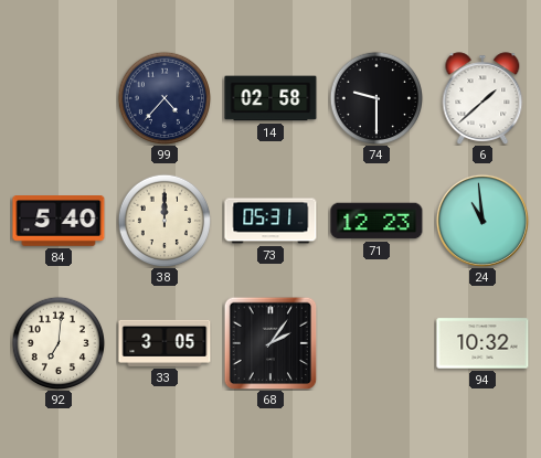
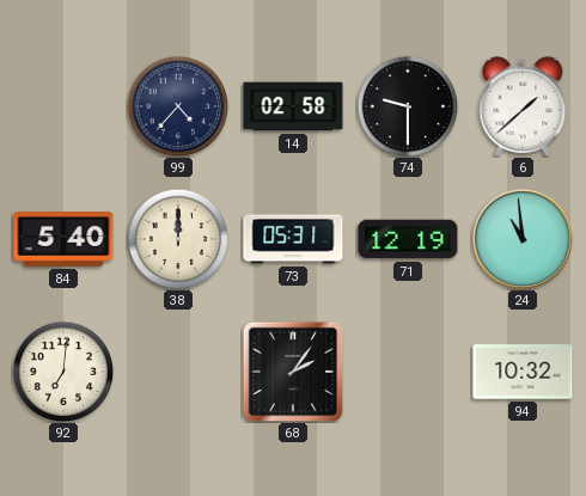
71: 12:23 -> 12:19
33: 3:05 -> none
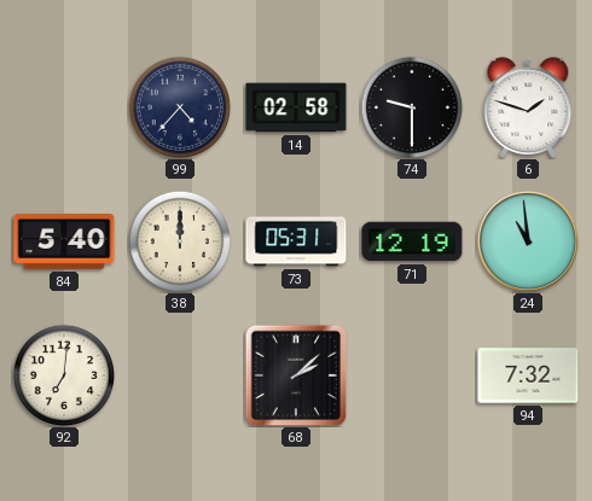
6: 1:38 -> 1:48
68: 2:06 -> 2:08
94: 10:32 -> 7:32
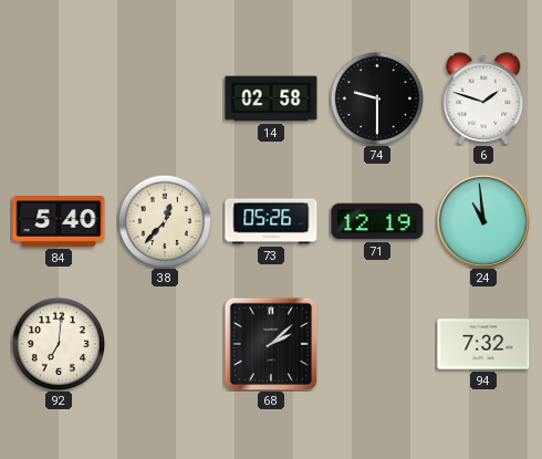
99: 4:37 -> none
38: 12:00 -> 12:37
73: 05:31 -> 05:26
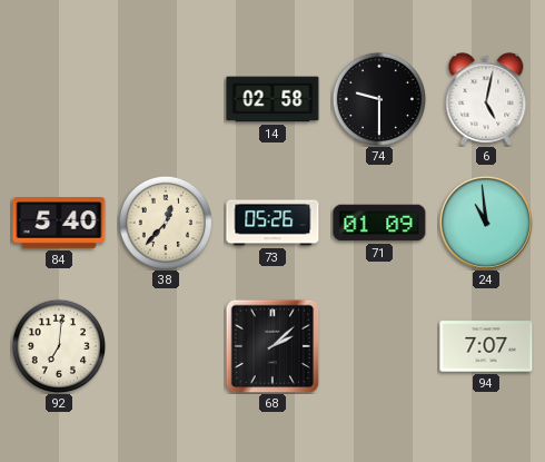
6: 1:48 -> 5:02
71: 12:19 -> 01:09
94: 7:32 -> 7:07
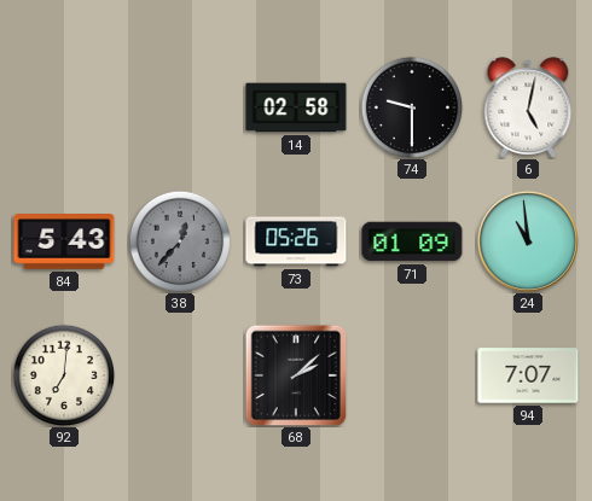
84: 5:40 -> 5:43
38 dial: cream -> grey
